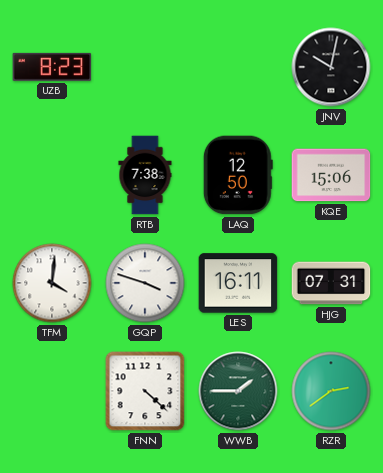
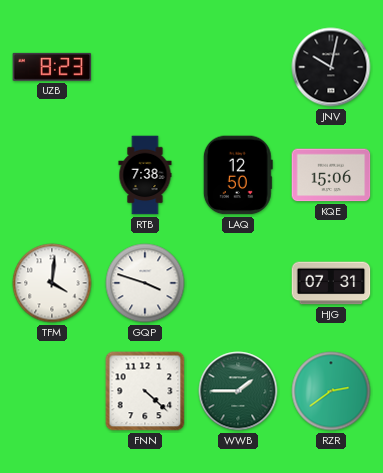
LES: 16:11 -> none
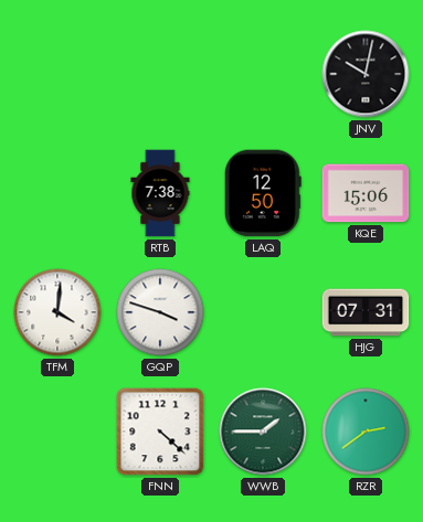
UZB: 8:23 -> none
